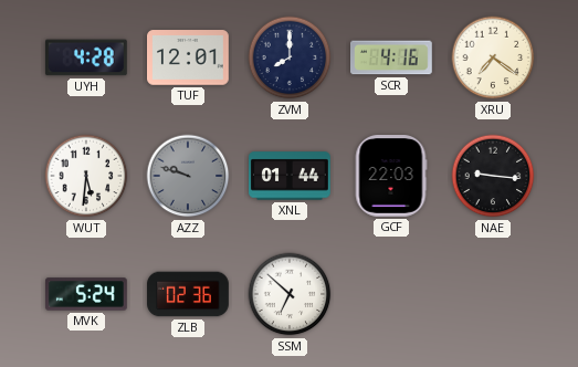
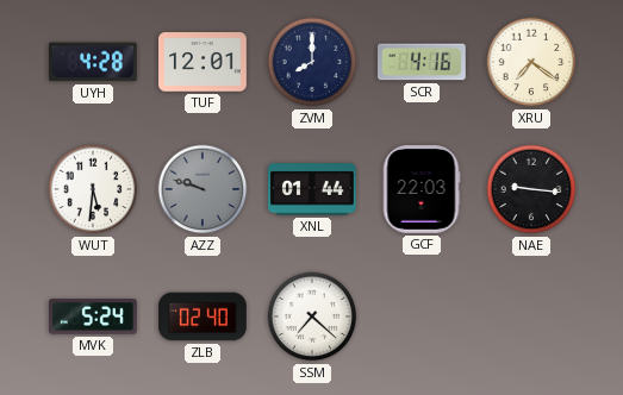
ZLB: 02:36 -> 02:40
SSM: 6:52 -> 7:22
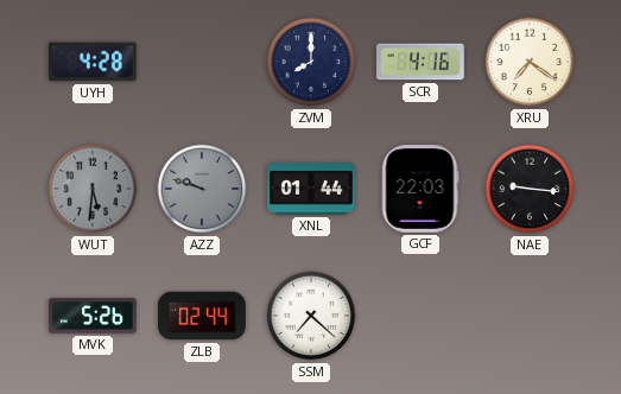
TUF: 12:01 -> none
WUT dial: white -> grey
MVK: 5:24 -> 5:26
ZLB: 02:40 -> 02:44
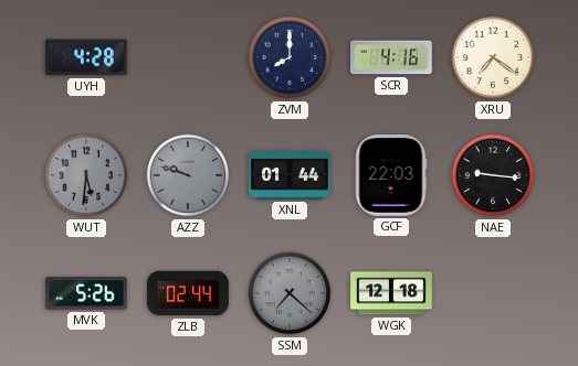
SSM dial: white -> grey
WGK: none -> 12:18
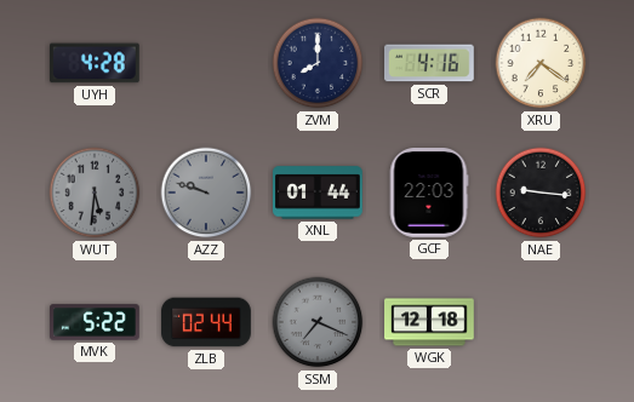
MVK: 5:26 -> 5:22
SSM: 7:22 -> 7:19
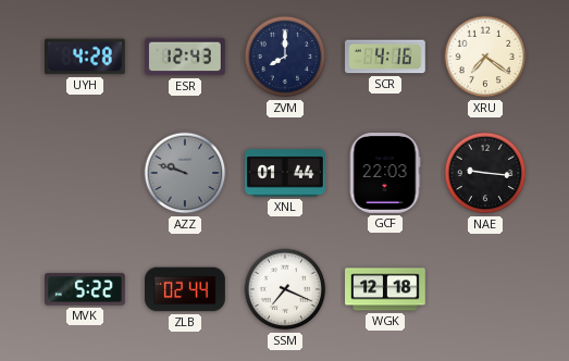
ESR: none -> 12:43
WUT: 5:31 -> none
SSM dial: grey -> white
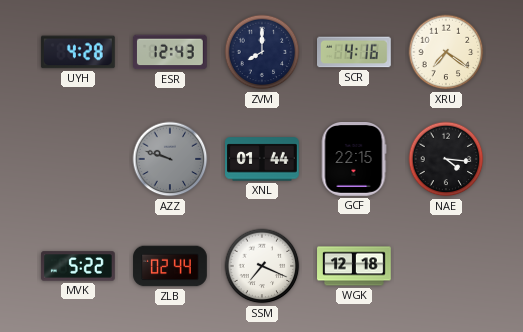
GCF: 22:03 -> 22:15
NAE: 9:16 -> 4:16
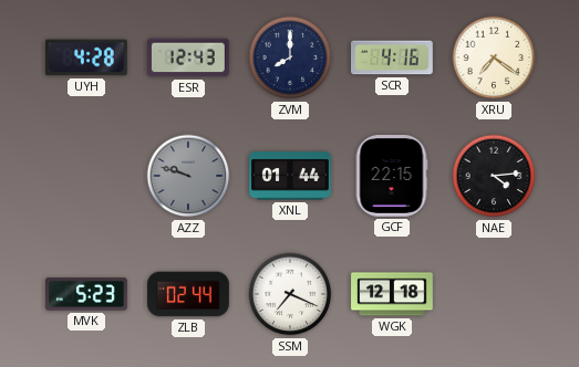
NAE: 4:16 -> 4:14
MVK: 5:22 -> 5:23
